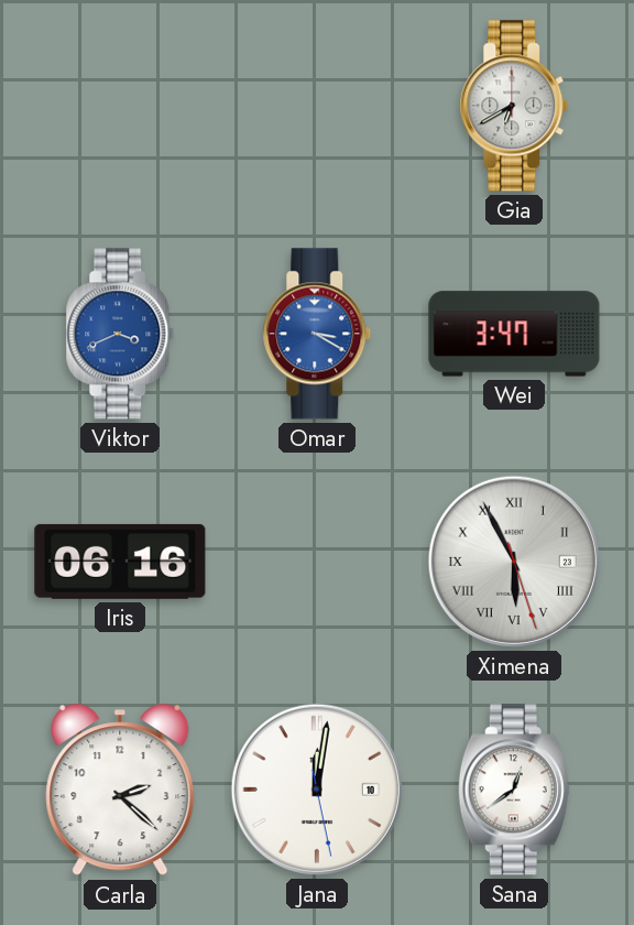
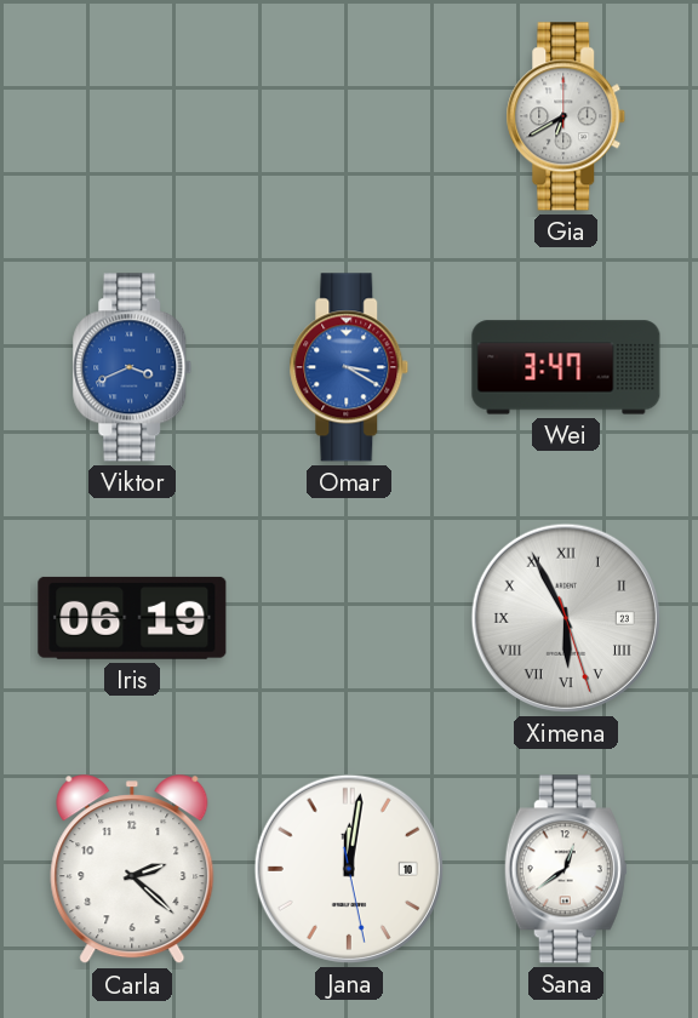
Iris: 06:16 -> 06:19
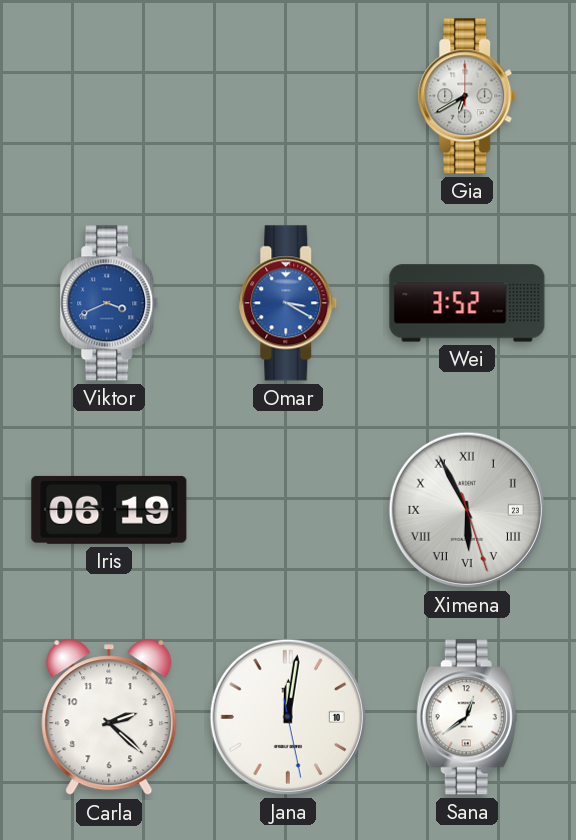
Wei: 3:47 -> 3:52
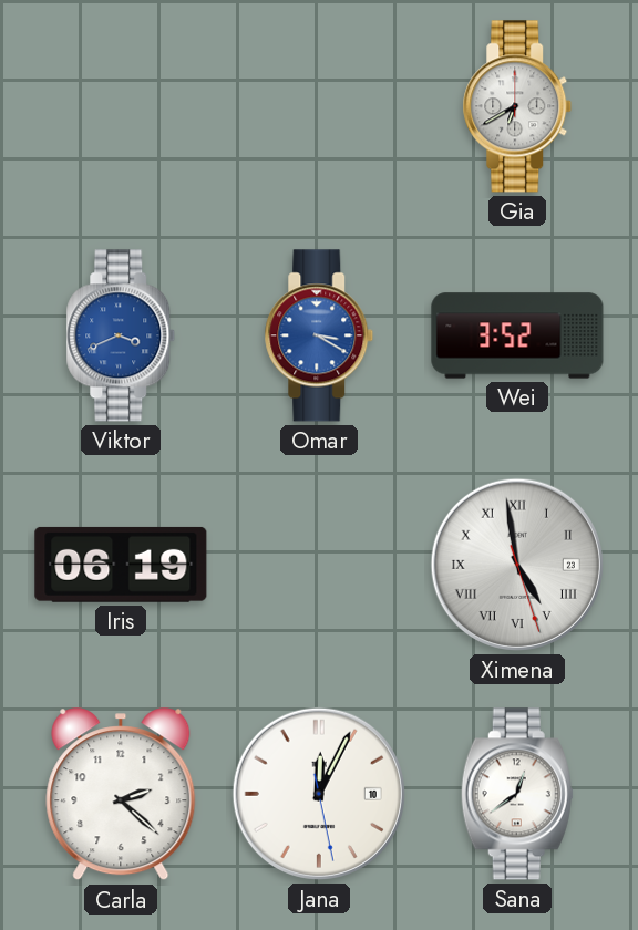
Ximena: 5:55 -> 4:58
Jana: 12:01 -> 12:04
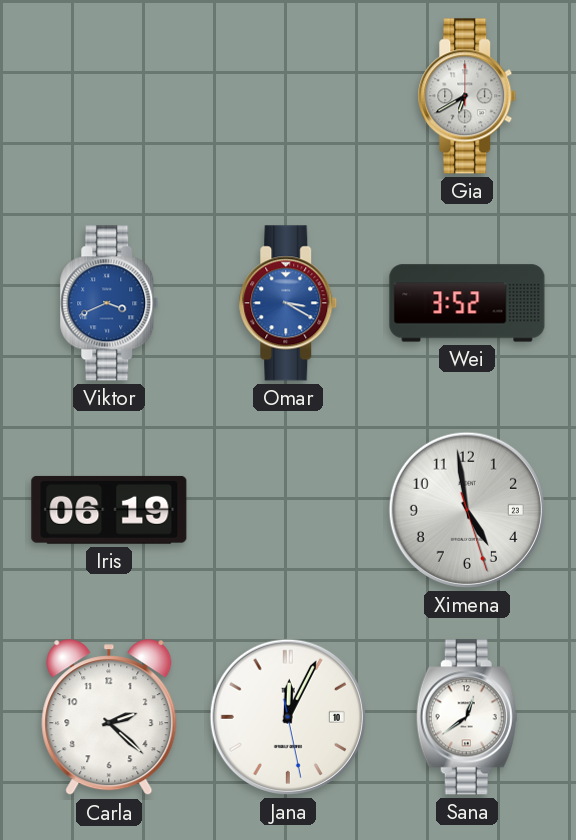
Ximena numerals: Roman -> Arabic
